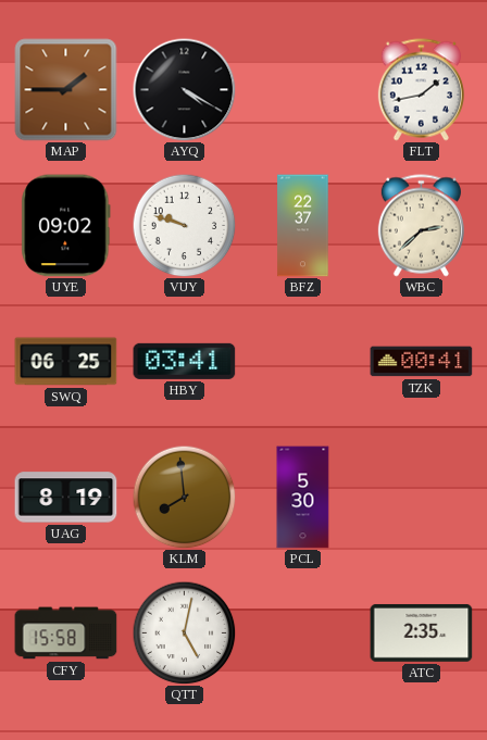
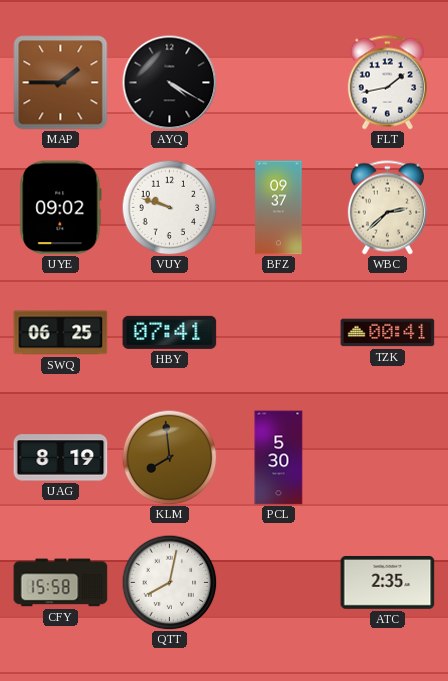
BFZ: 22:37 -> 09:37
HBY: 03:41 -> 07:41
QTT: 5:02 -> 8:02
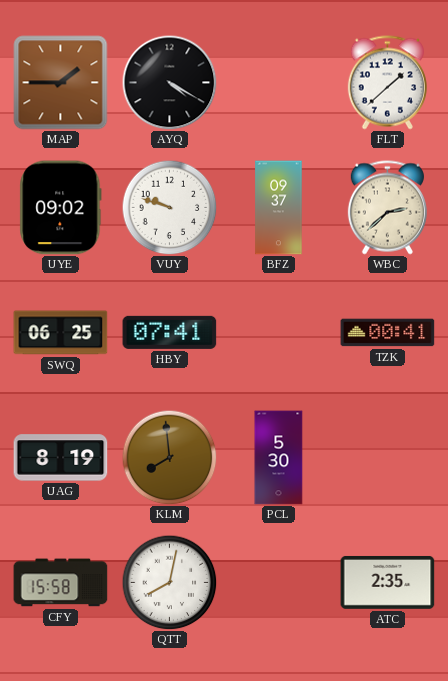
FLT: 1:43 -> 1:38
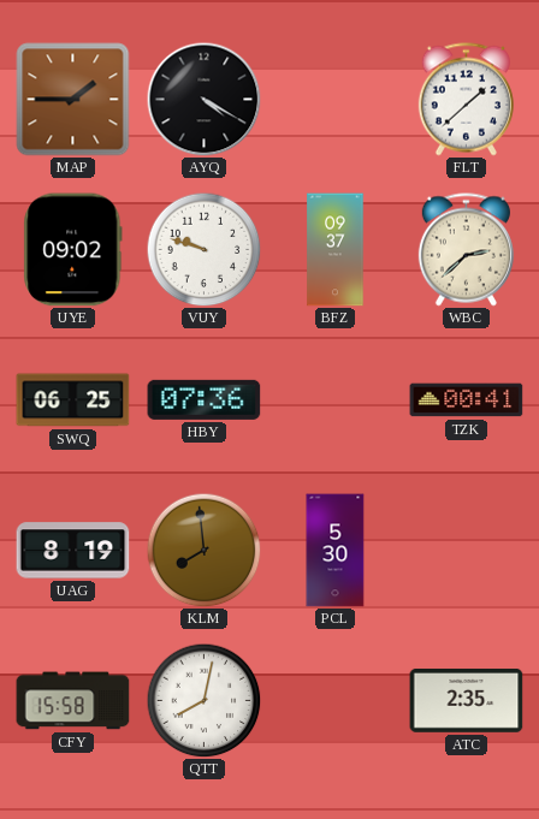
HBY: 07:41 -> 07:36
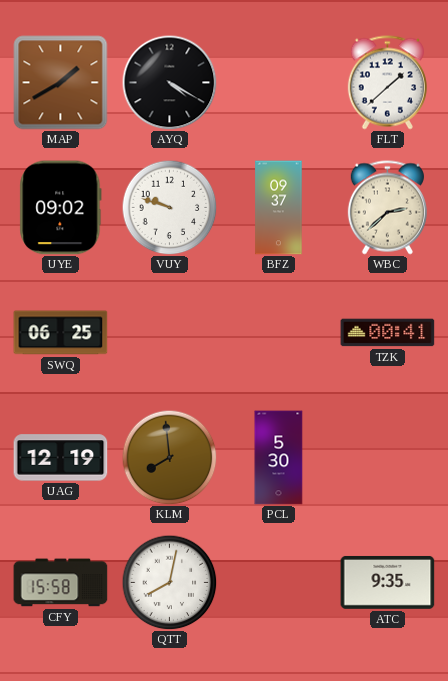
MAP: 1:45 -> 1:40
HBY: 07:36 -> none
UAG: 8:19 -> 12:19
ATC: 2:35 -> 9:35
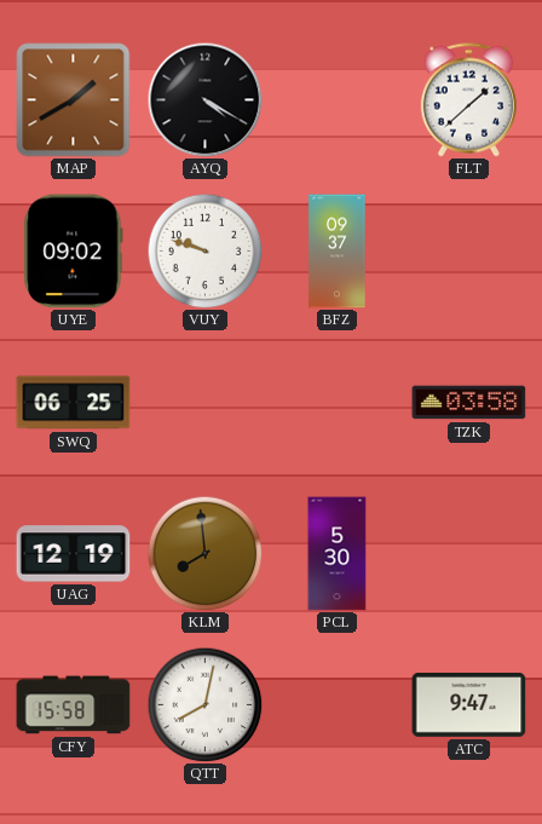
WBC: 2:38 -> none
TZK: 00:41 -> 03:58
ATC: 9:35 -> 9:47
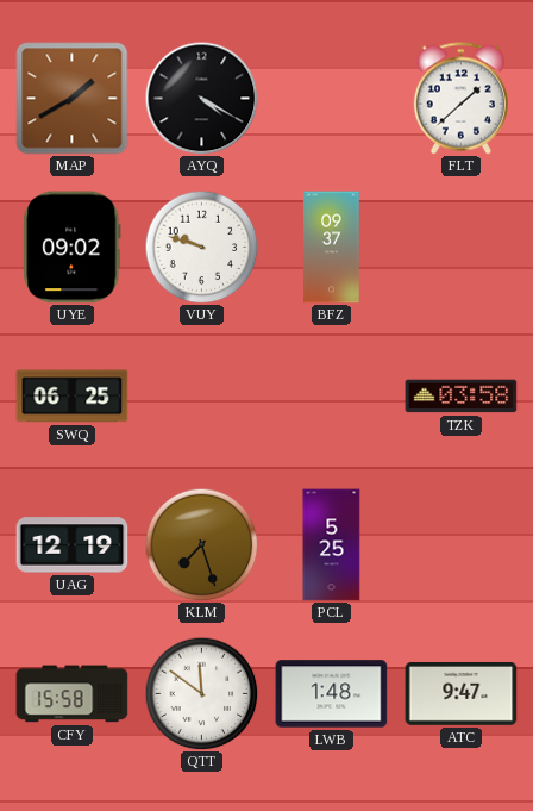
KLM: 7:59 -> 7:27
PCL: 5:30 -> 5:25
QTT: 8:02 -> 11:51
LWB: none -> 1:48
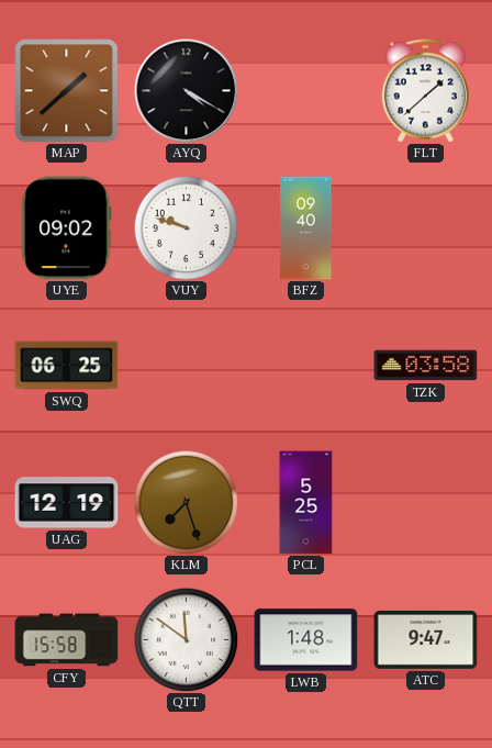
MAP: 1:40 -> 1:38
BFZ: 09:37 -> 09:40
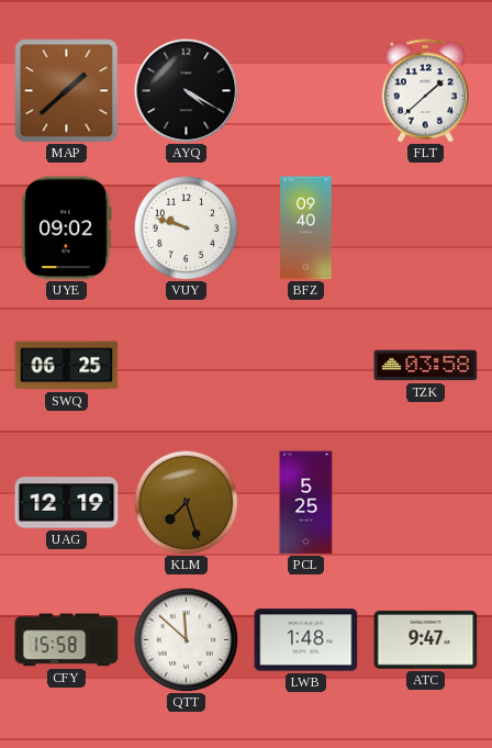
QTT: 11:51 -> 11:52
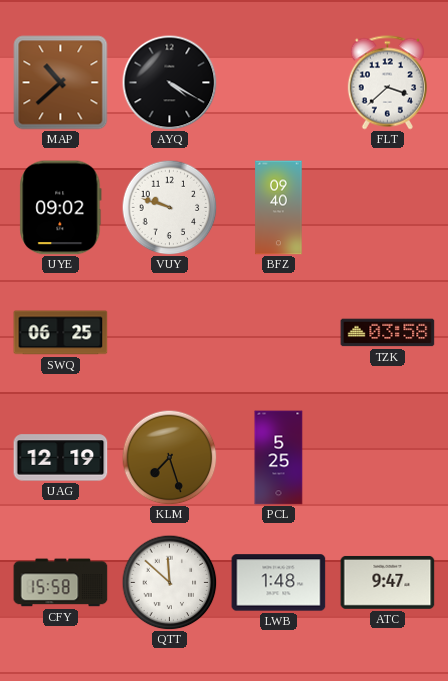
MAP: 1:38 -> 10:38
FLT: 1:38 -> 3:38
